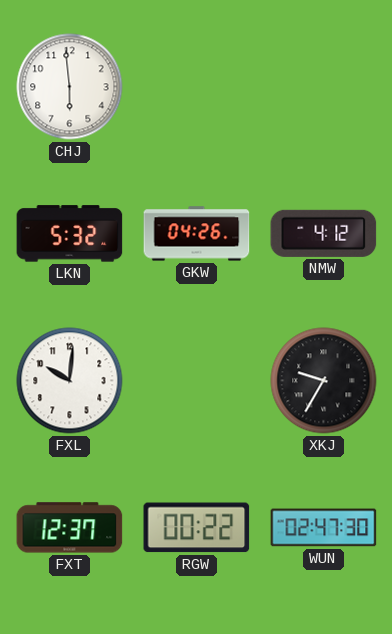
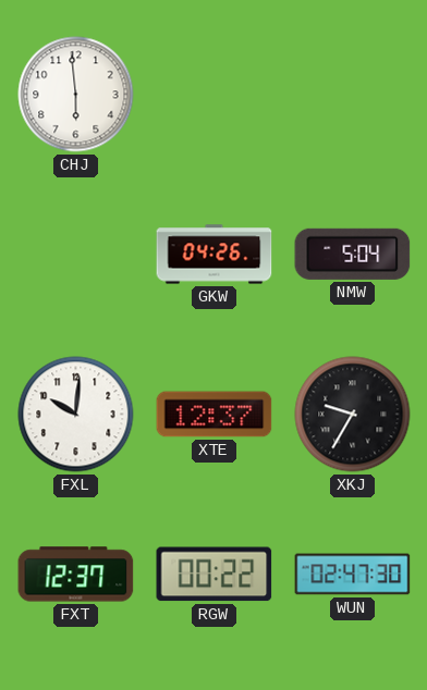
LKN: 5:32 -> none
NMW: 4:12 -> 5:04
XTE: none -> 12:37
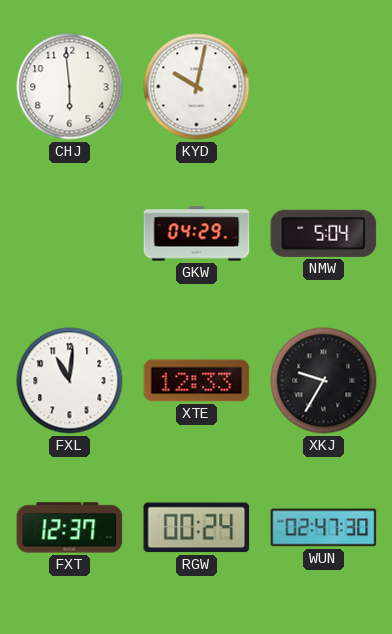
KYD: none -> 10:02
GKW: 04:26 -> 04:29
FXL: 10:01 -> 11:01
XTE: 12:37 -> 12:33
RGW: 00:22 -> 00:24
